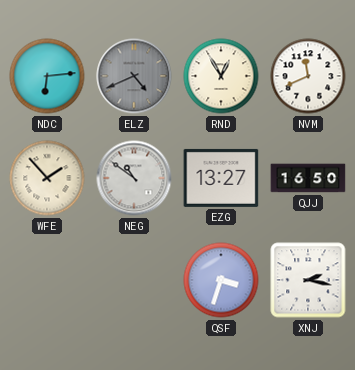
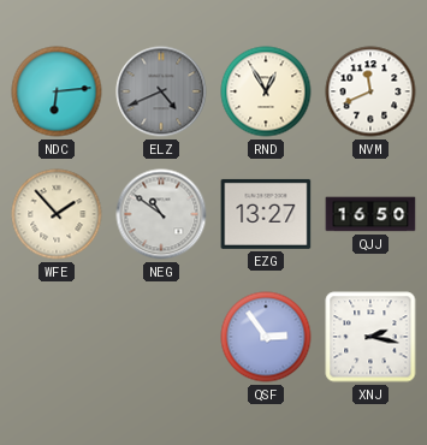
QSF: 3:33 -> 2:54
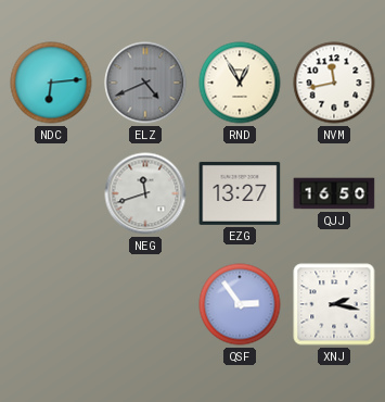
NVM: 11:41 -> 11:43
WFE: 1:53 -> none
NEG: 10:51 -> 11:42
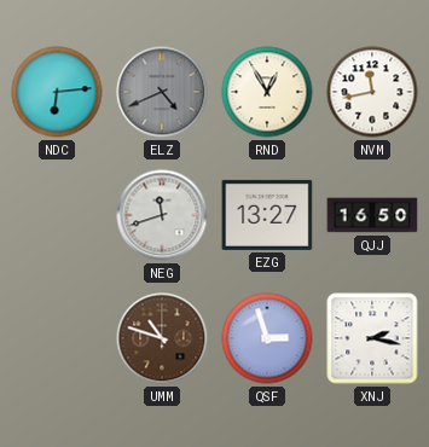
UMM: none -> 10:48
QSF: 2:54 -> 2:57
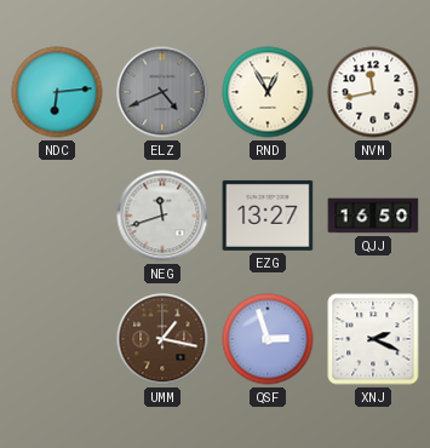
UMM: 10:48 -> 1:17
XNJ: 2:17 -> 2:19
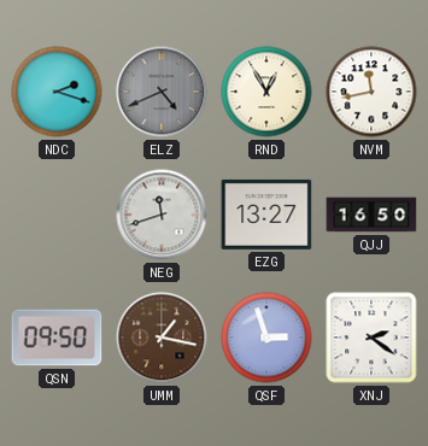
NDC: 6:14 -> 2:18
QSN: none -> 09:50
XNJ: 2:19 -> 2:21
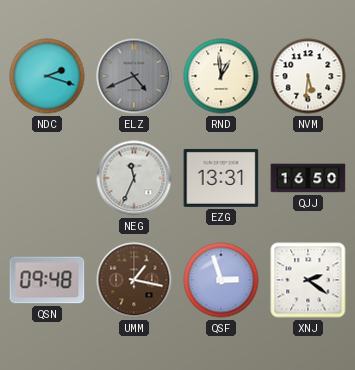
RND: 12:55 -> 12:59
NVM: 11:43 -> 5:31
NEG: 11:42 -> 11:34
EZG: 13:27 -> 13:31
QSN: 09:50 -> 09:48
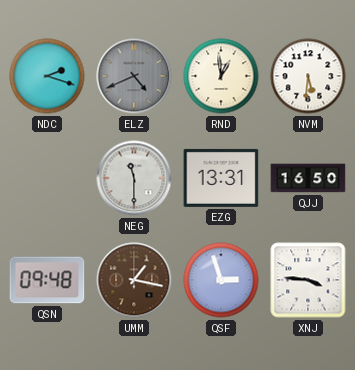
NEG: 11:34 -> 11:30
XNJ: 2:21 -> 3:46
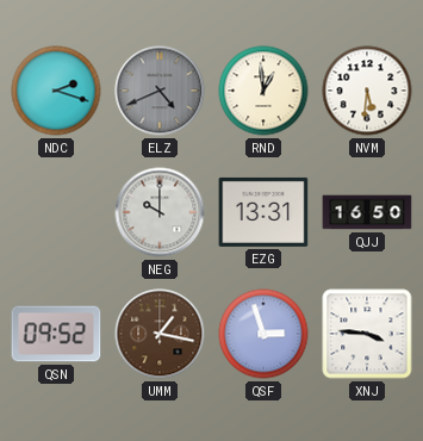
NEG: 11:30 -> 10:00
QSN: 09:48 -> 09:52
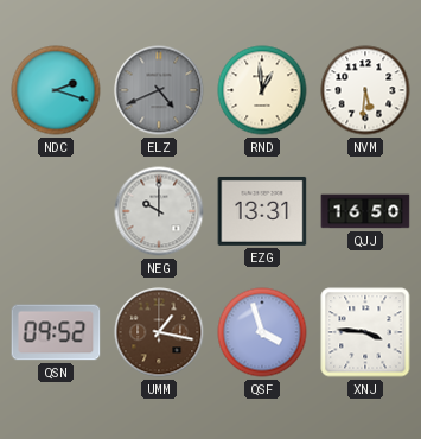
QSF: 2:57 -> 3:57
